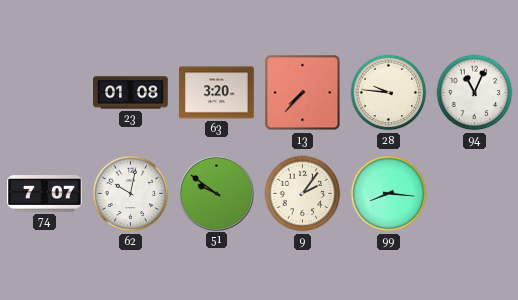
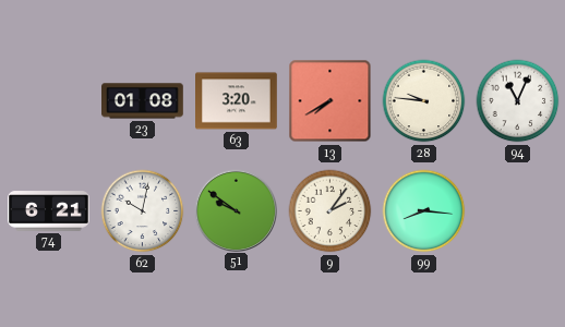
13: 7:37 -> 7:40
74: 7:07 -> 6:21
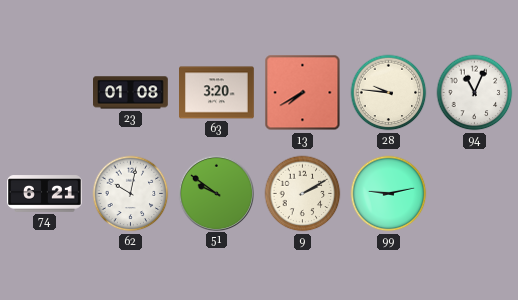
9: 2:06 -> 2:10
99: 8:16 -> 9:13
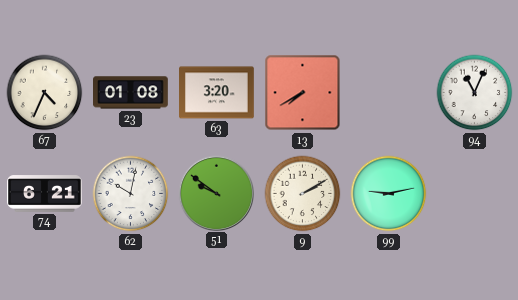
67: none -> 4:34
28: 9:46 -> none
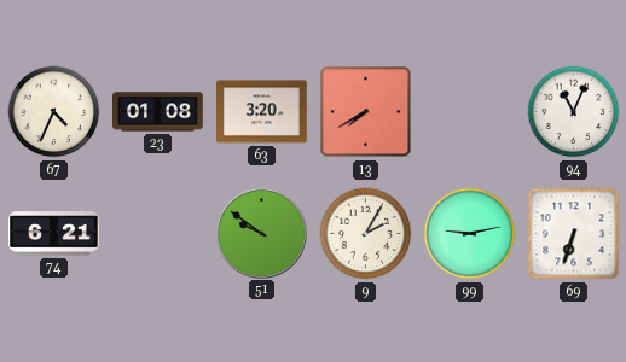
62: 10:02 -> none
9: 2:10 -> 2:05
69: none -> 6:33
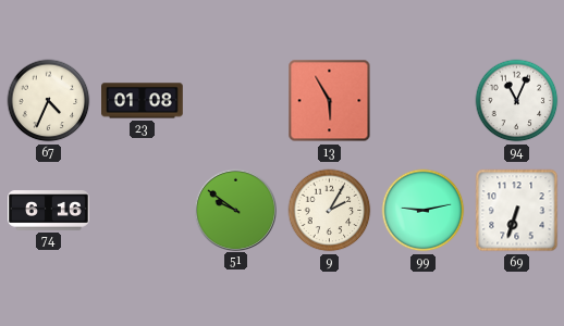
63: 3:20 -> none
13: 7:40 -> 5:55
74: 6:21 -> 6:16
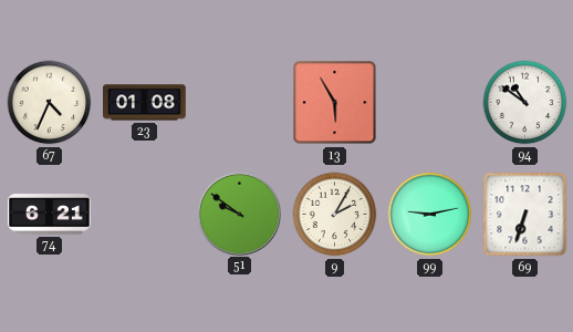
94: 11:04 -> 10:51
74: 6:16 -> 6:21
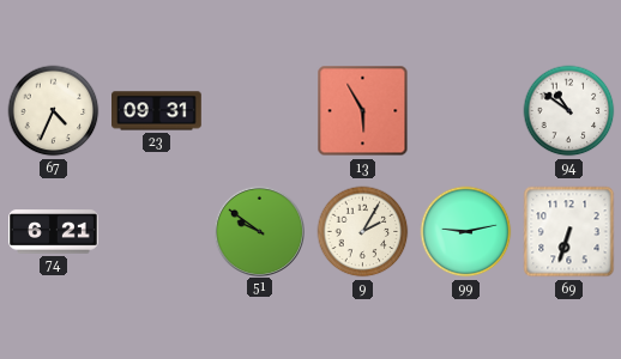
23: 01:08 -> 09:31
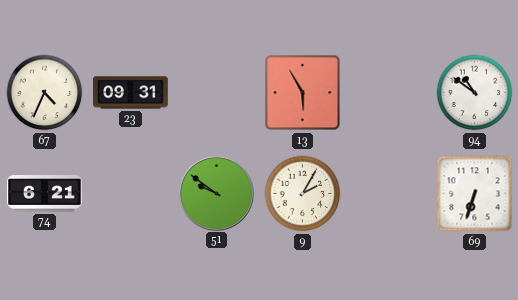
99: 9:13 -> none
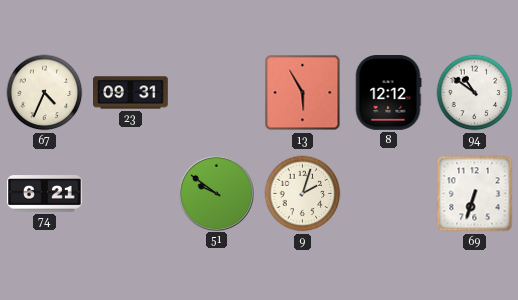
8: none -> 12:12
9: 2:05 -> 2:03
